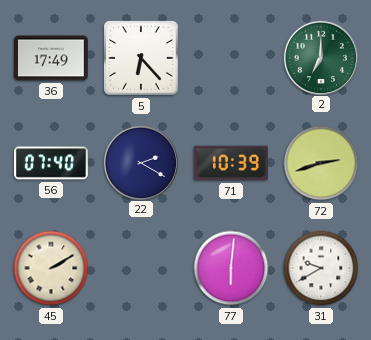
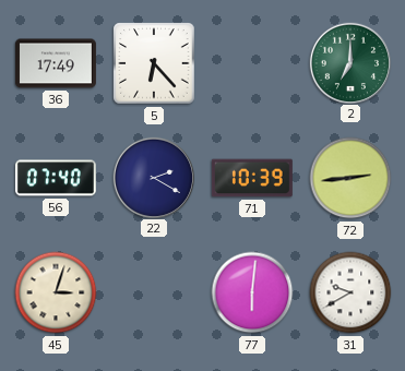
72: 2:42 -> 2:44
45: 2:10 -> 3:03
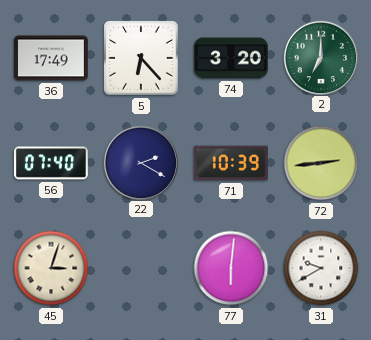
74: none -> 3:20
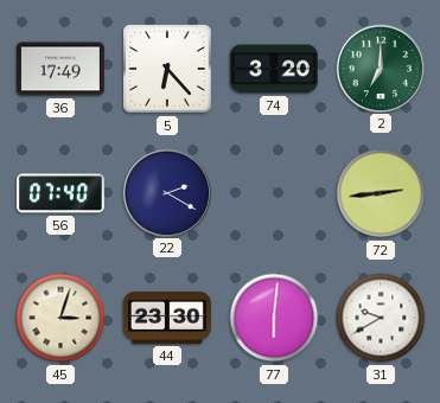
71: 10:39 -> none
44: none -> 23:30
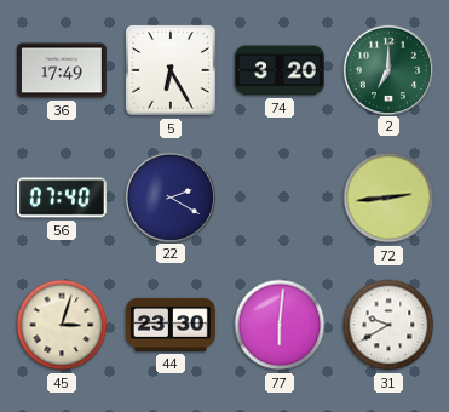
5: 6:23 -> 6:25
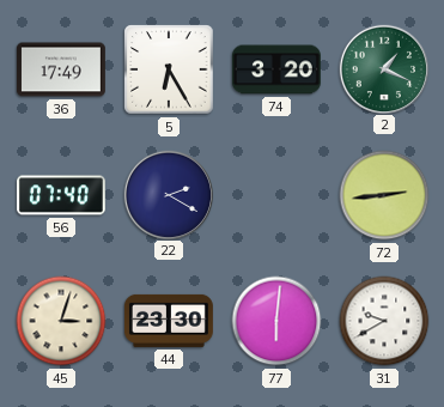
2: 7:00 -> 1:19
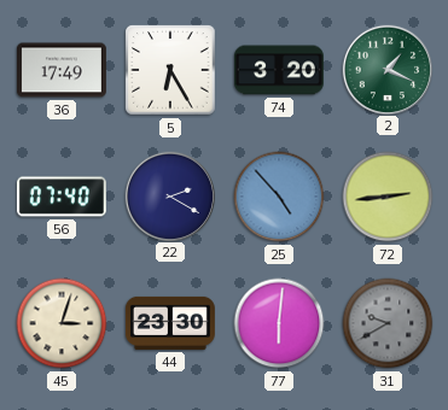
25: none -> 4:53
31 dial: white -> grey
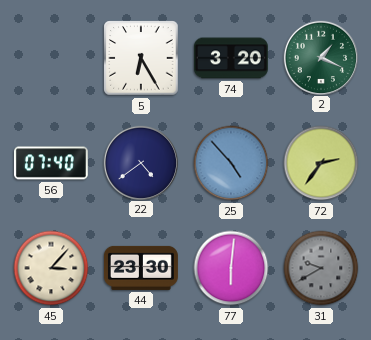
36: 17:49 -> none
22: 2:20 -> 4:39
72: 2:44 -> 2:36
45: 3:03 -> 3:07
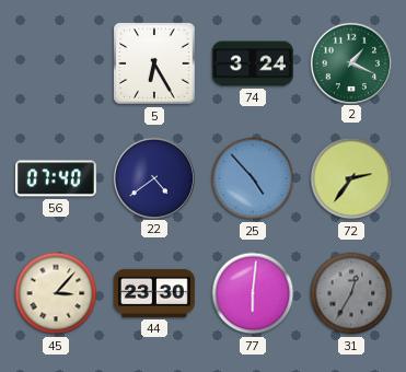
74: 3:20 -> 3:24
31: 9:40 -> 12:35
